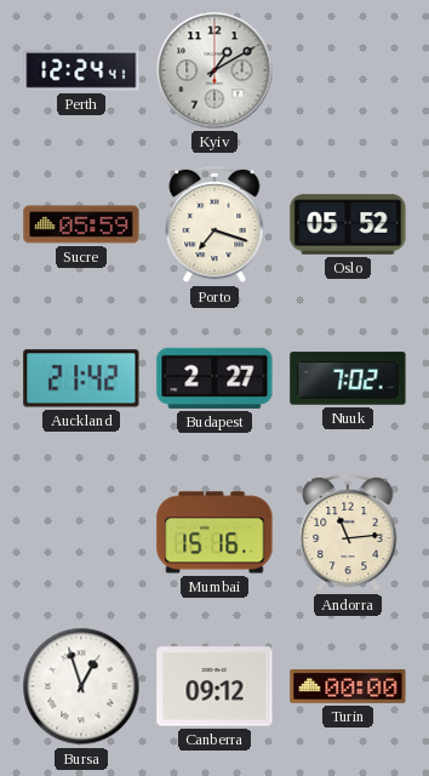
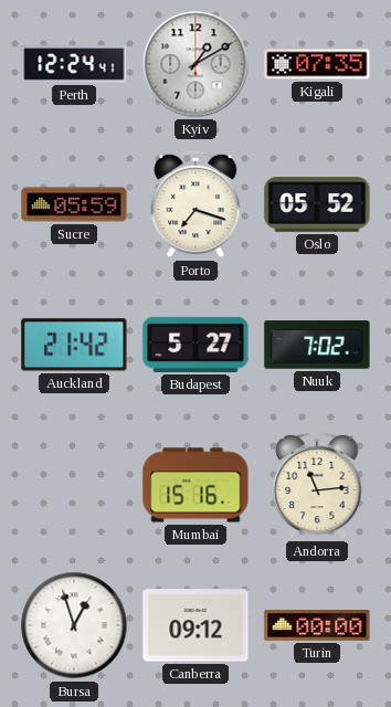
Kigali: none -> 07:35
Budapest: 2:27 -> 5:27
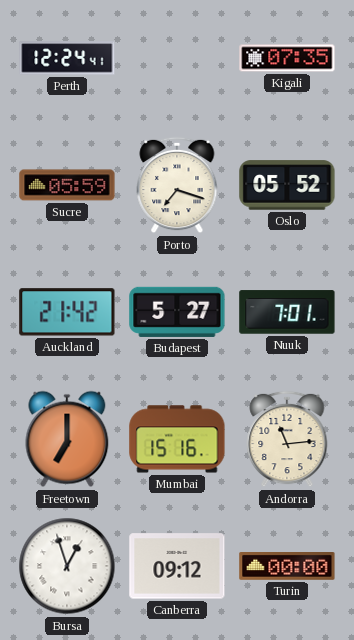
Kyiv: 1:10 -> none
Nuuk: 7:02 -> 7:01
Freetown: none -> 7:00
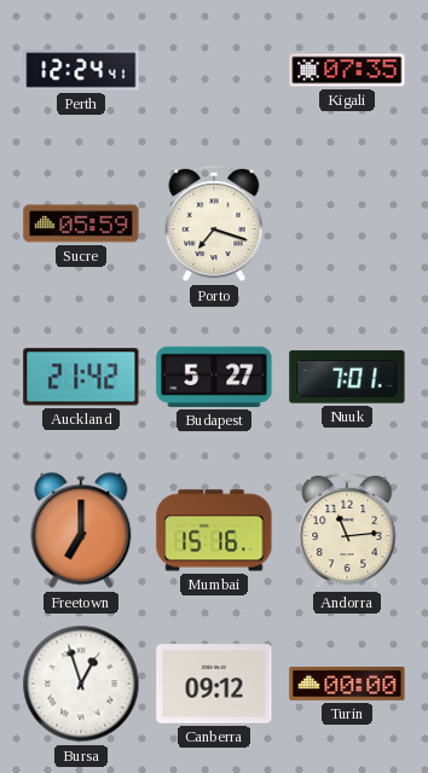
Oslo: 05:52 -> none
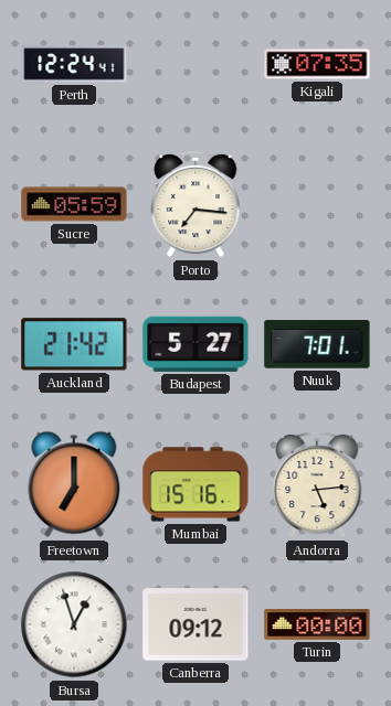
Porto: 7:18 -> 7:16
Andorra: 11:14 -> 5:14
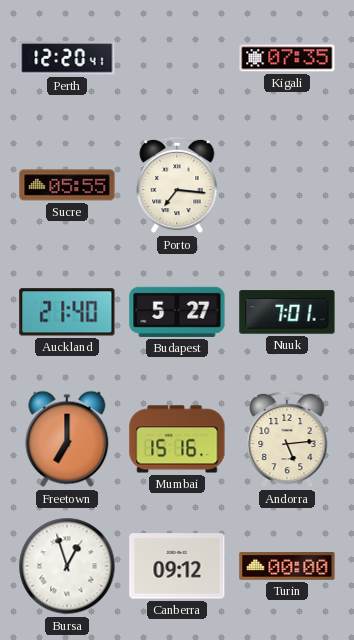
Perth: 12:24 -> 12:20
Sucre: 05:59 -> 05:55
Auckland: 21:42 -> 21:40
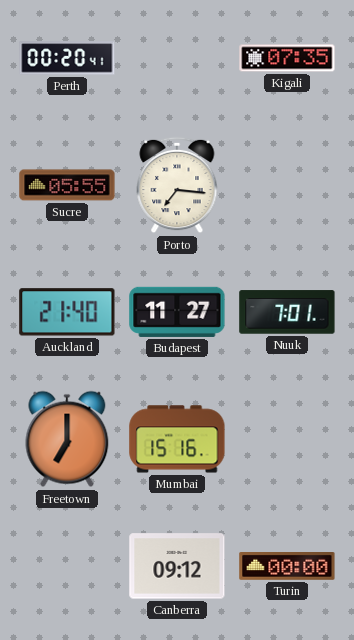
Perth: 12:20 -> 00:20
Budapest: 5:27 -> 11:27
Andorra: 5:14 -> none
Bursa: 12:57 -> none
